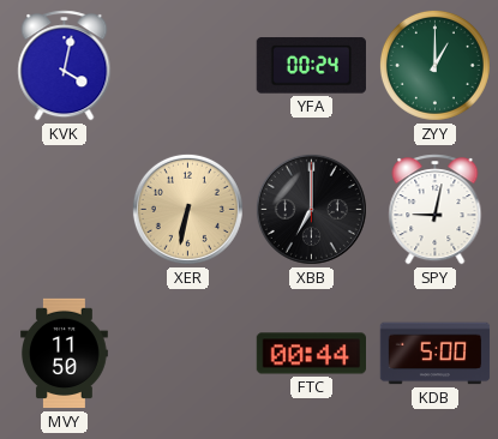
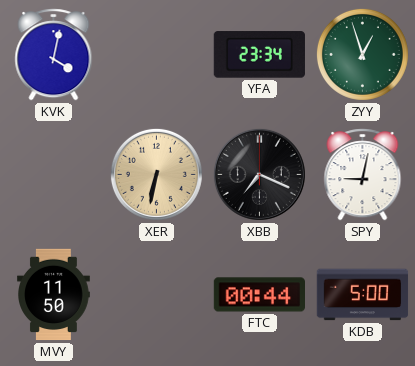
YFA: 00:24 -> 23:34
ZYY: 1:00 -> 12:57
XBB: 7:00 -> 7:19
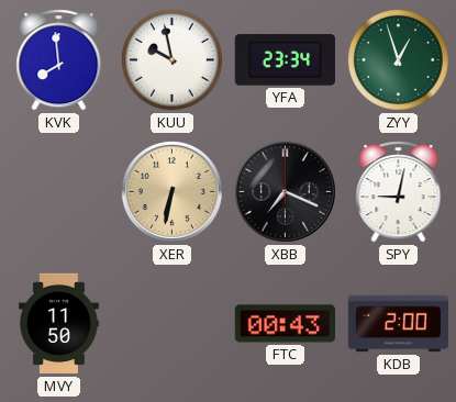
KVK: 4:02 -> 7:59
KUU: none -> 9:58
FTC: 00:44 -> 00:43
KDB: 5:00 -> 2:00
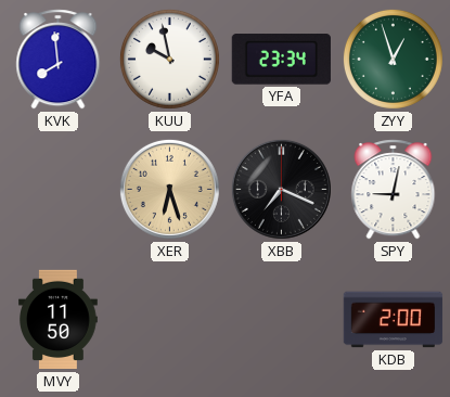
XER: 6:32 -> 6:27
FTC: 00:43 -> none
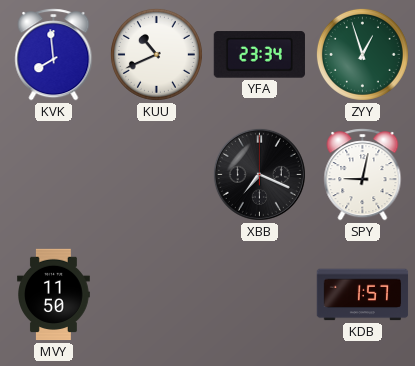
KUU: 9:58 -> 10:41
XER: 6:27 -> none
KDB: 2:00 -> 1:57
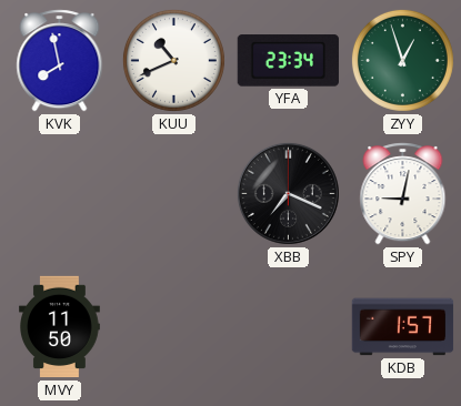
KVK: 7:59 -> 7:58
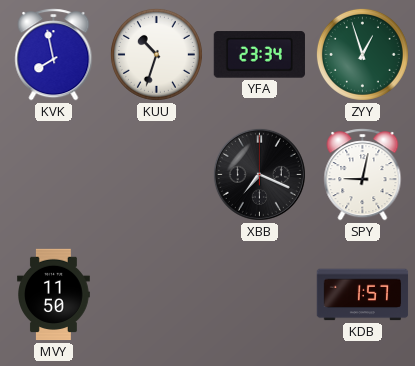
KUU: 10:41 -> 10:33
